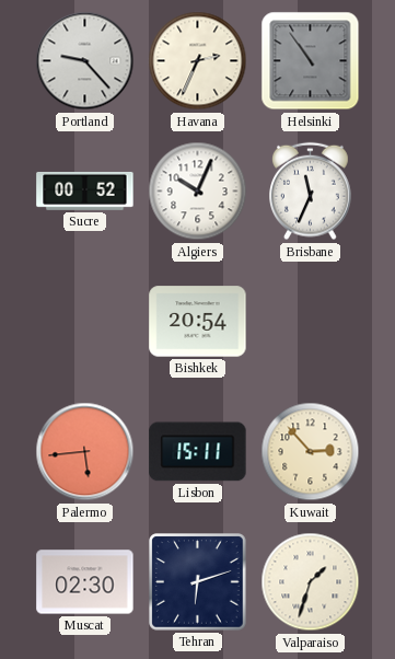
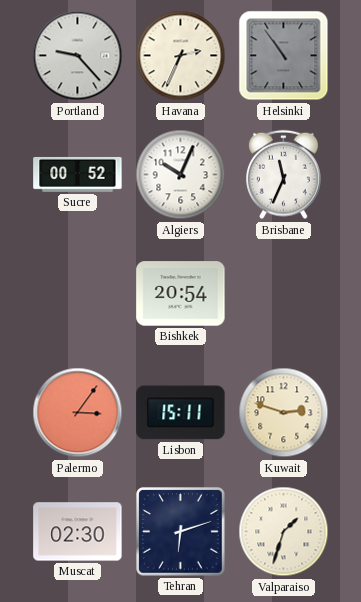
Palermo: 5:44 -> 3:06
Kuwait: 2:53 -> 2:48
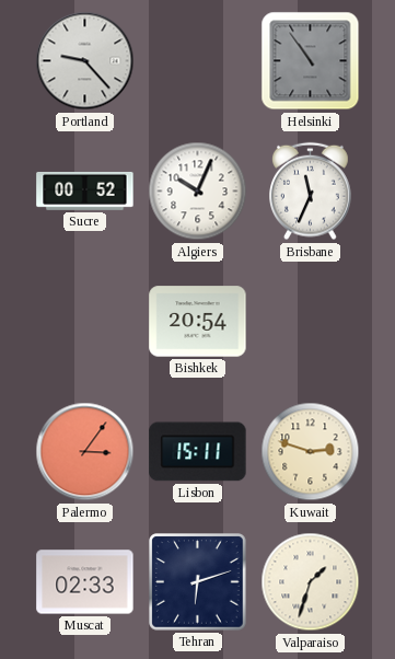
Havana: 2:34 -> none
Muscat: 02:30 -> 02:33
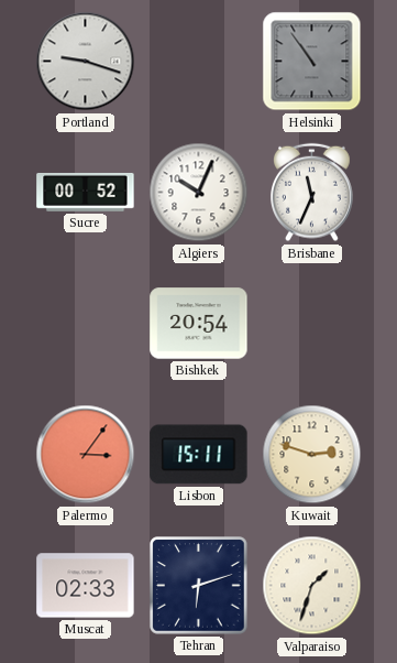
Portland: 9:23 -> 9:18
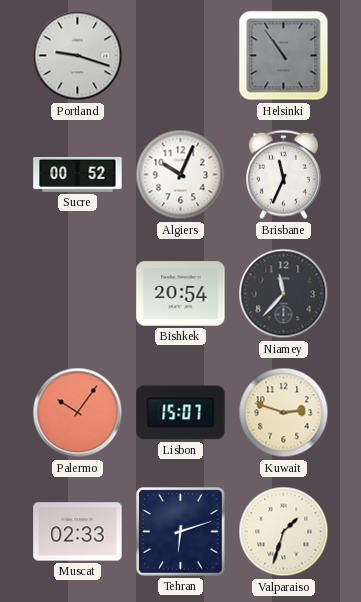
Niamey: none -> 11:37
Palermo: 3:06 -> 10:06
Lisbon: 15:11 -> 15:07
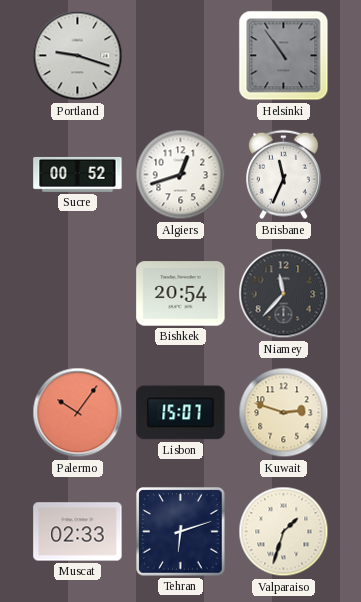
Algiers: 10:04 -> 12:42
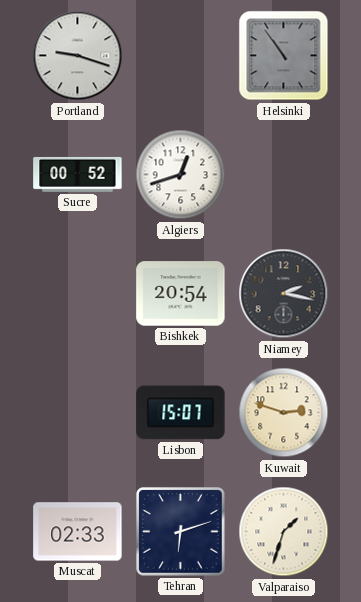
Brisbane: 11:34 -> none
Niamey: 11:37 -> 2:17
Palermo: 10:06 -> none
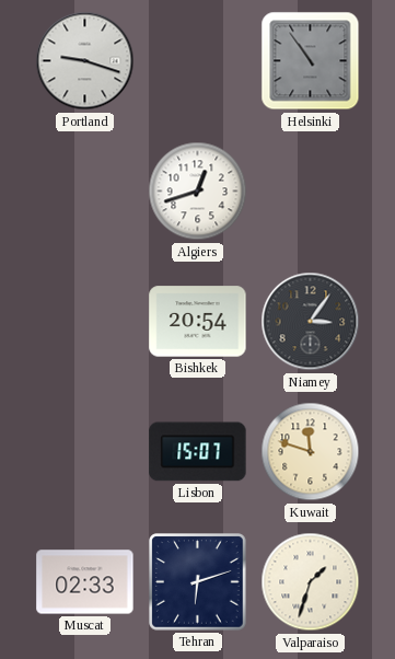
Sucre: 00:52 -> none
Niamey: 2:17 -> 3:06
Kuwait: 2:48 -> 11:48
